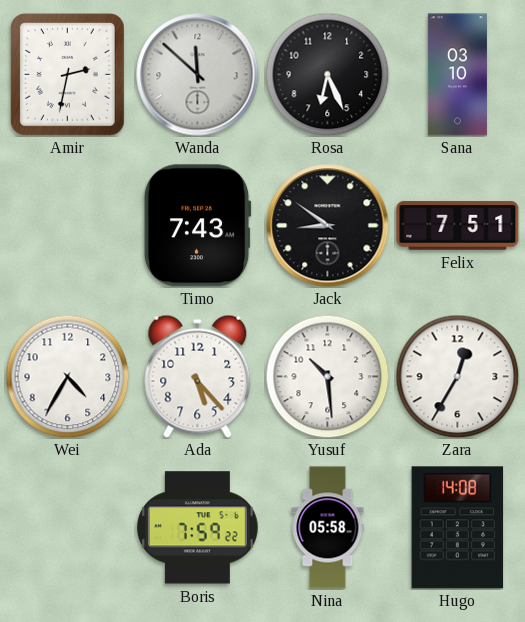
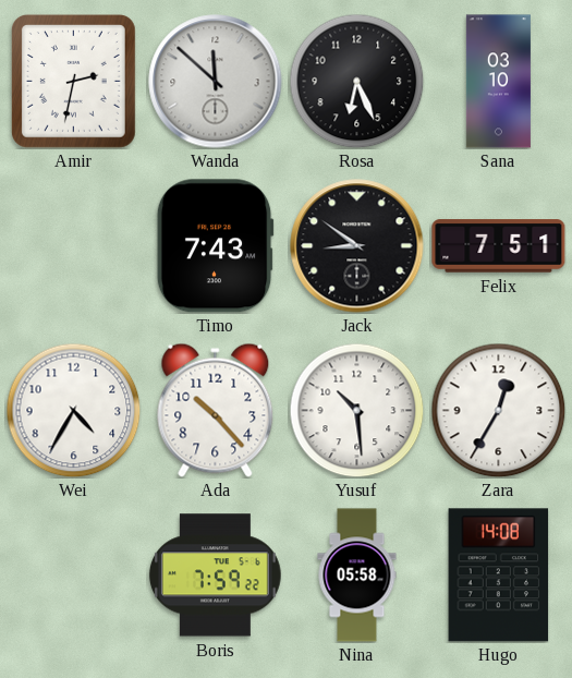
Ada: 5:23 -> 10:23
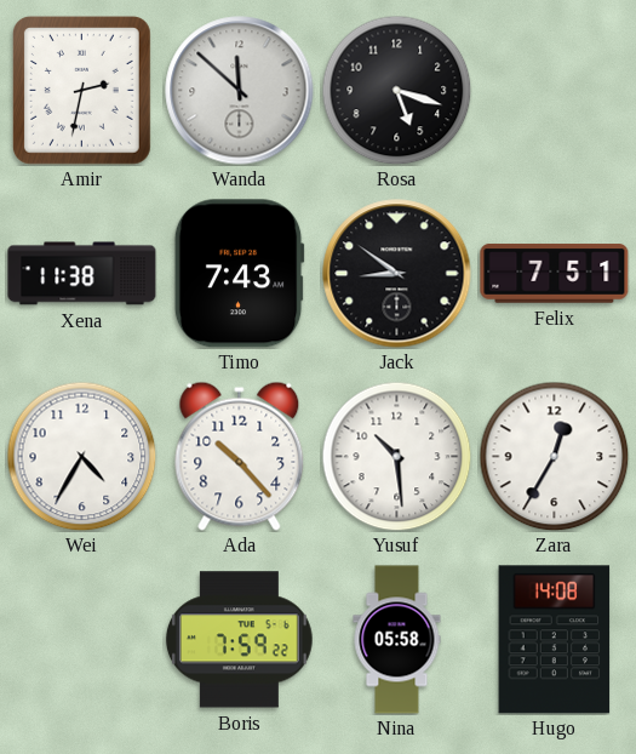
Rosa: 6:26 -> 5:18
Sana: 03:10 -> none
Xena: none -> 11:38
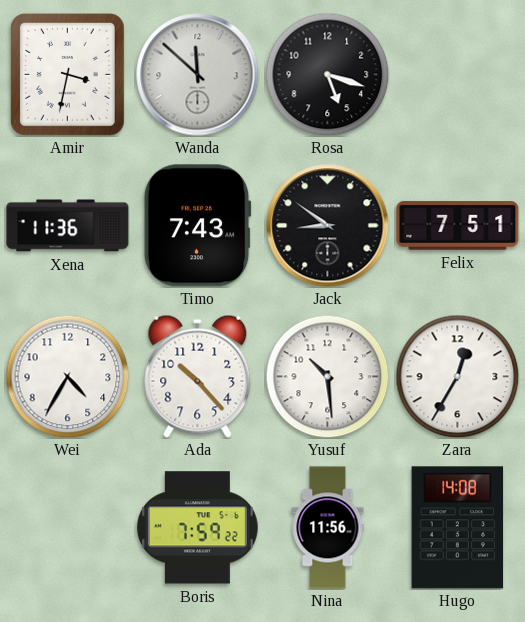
Amir: 2:32 -> 3:32
Xena: 11:38 -> 11:36
Nina: 05:58 -> 11:56
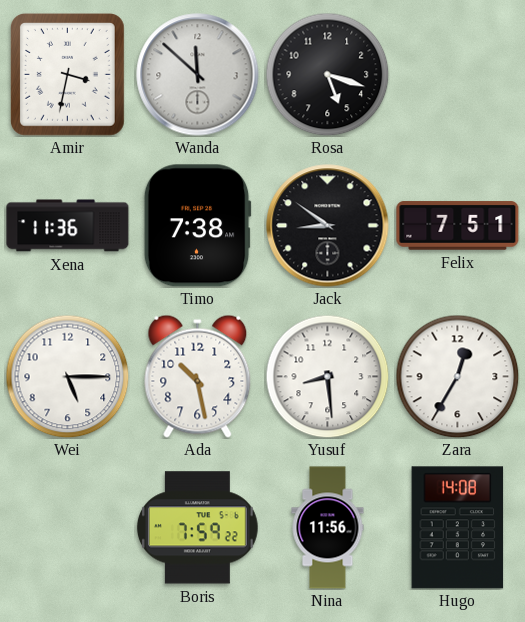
Timo: 7:43 -> 7:38
Wei: 4:35 -> 5:15
Ada: 10:23 -> 10:28
Yusuf: 10:29 -> 8:29
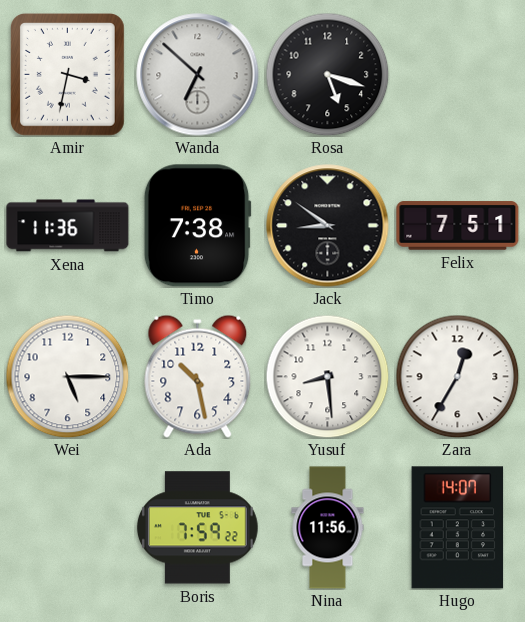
Wanda: 11:52 -> 6:52
Hugo: 14:08 -> 14:07
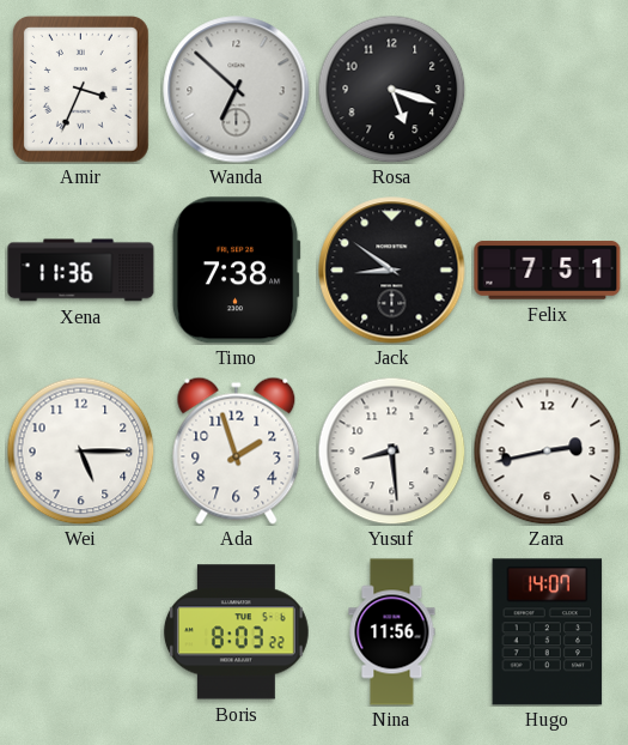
Amir: 3:32 -> 3:34
Ada: 10:28 -> 1:57
Zara: 12:35 -> 2:43
Boris: 7:59 -> 8:03
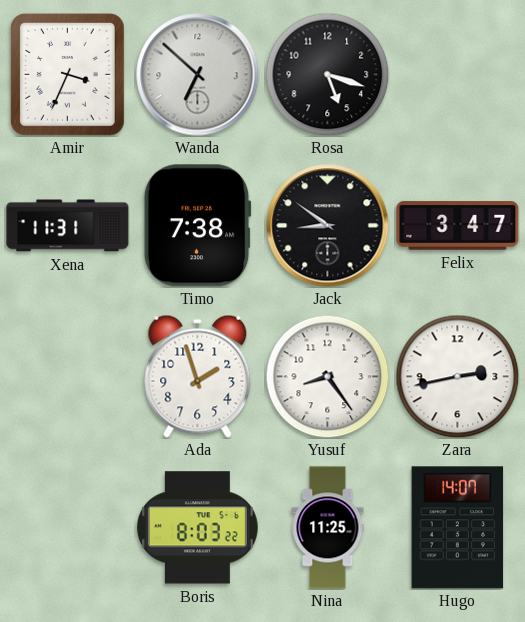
Xena: 11:36 -> 11:31
Felix: 7:51 -> 3:47
Wei: 5:15 -> none
Yusuf: 8:29 -> 8:24
Nina: 11:56 -> 11:25
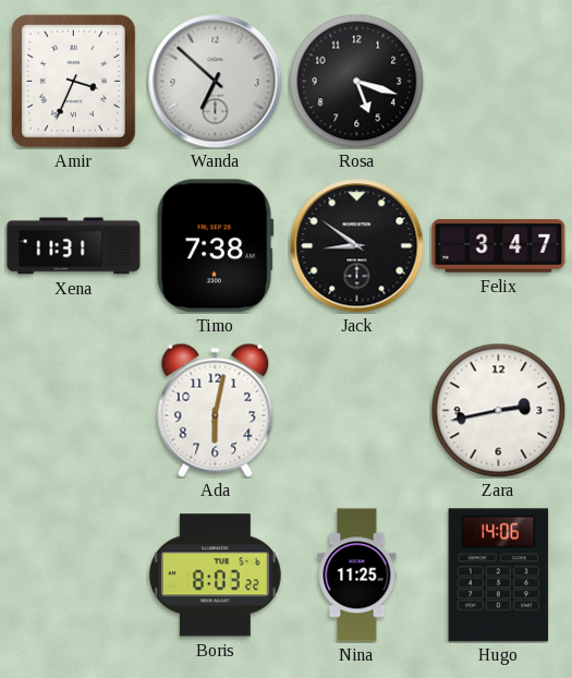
Ada: 1:57 -> 6:02
Yusuf: 8:24 -> none
Hugo: 14:07 -> 14:06
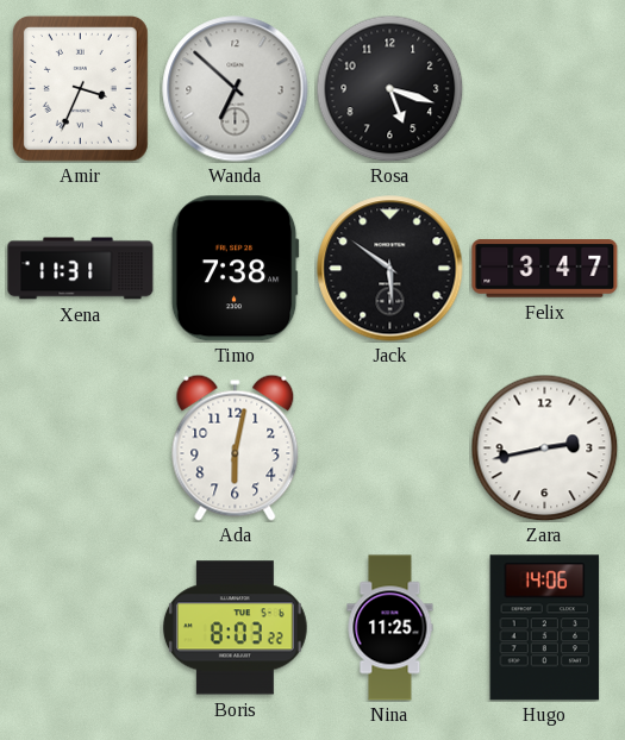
Jack: 8:51 -> 5:51
